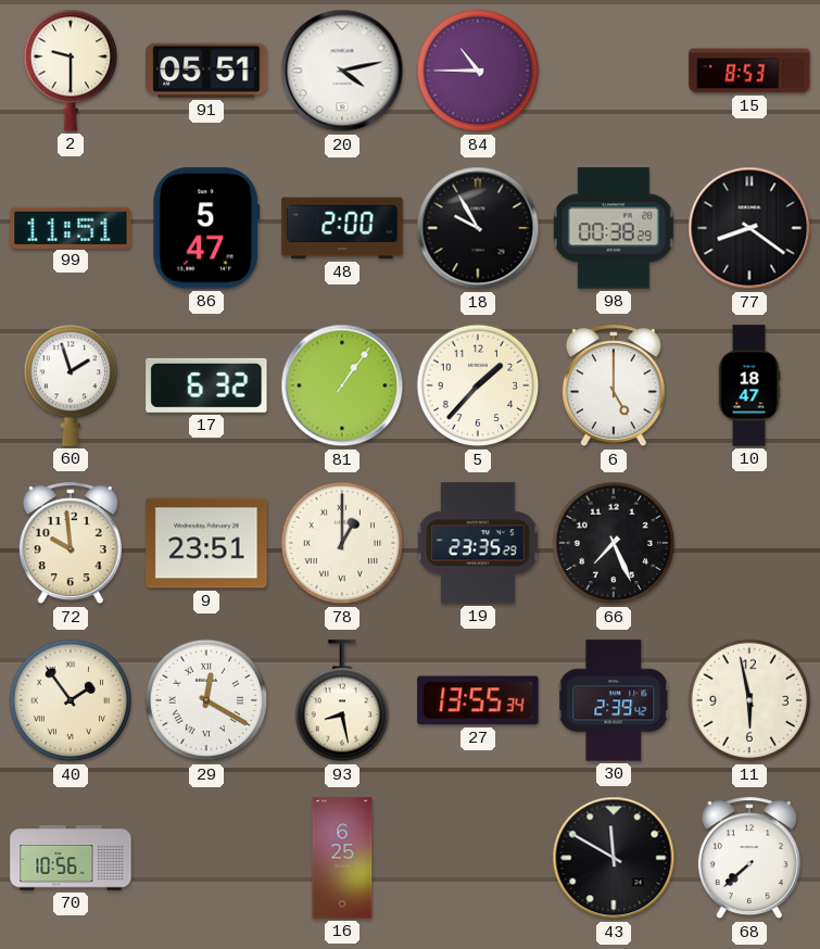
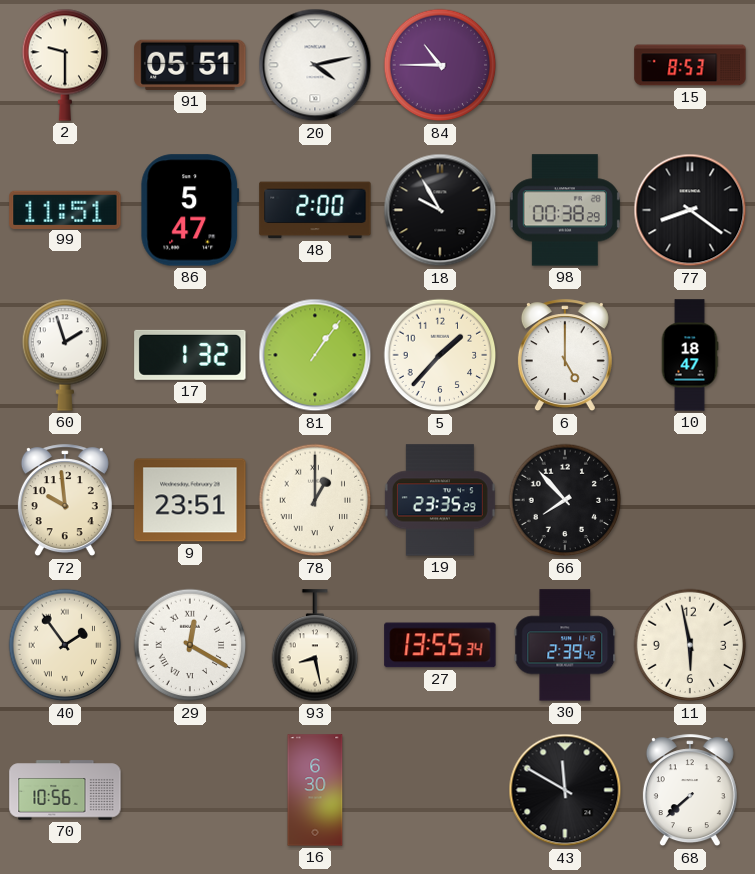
17: 6:32 -> 1:32
66: 7:26 -> 7:53
16: 6:25 -> 6:30
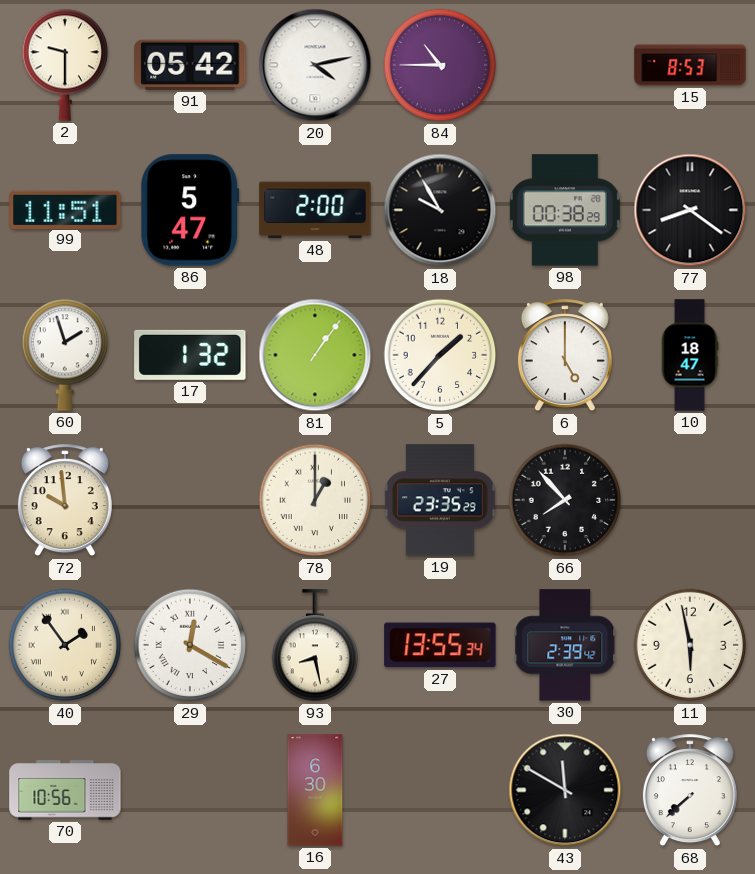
91: 05:51 -> 05:42
9: 23:51 -> none
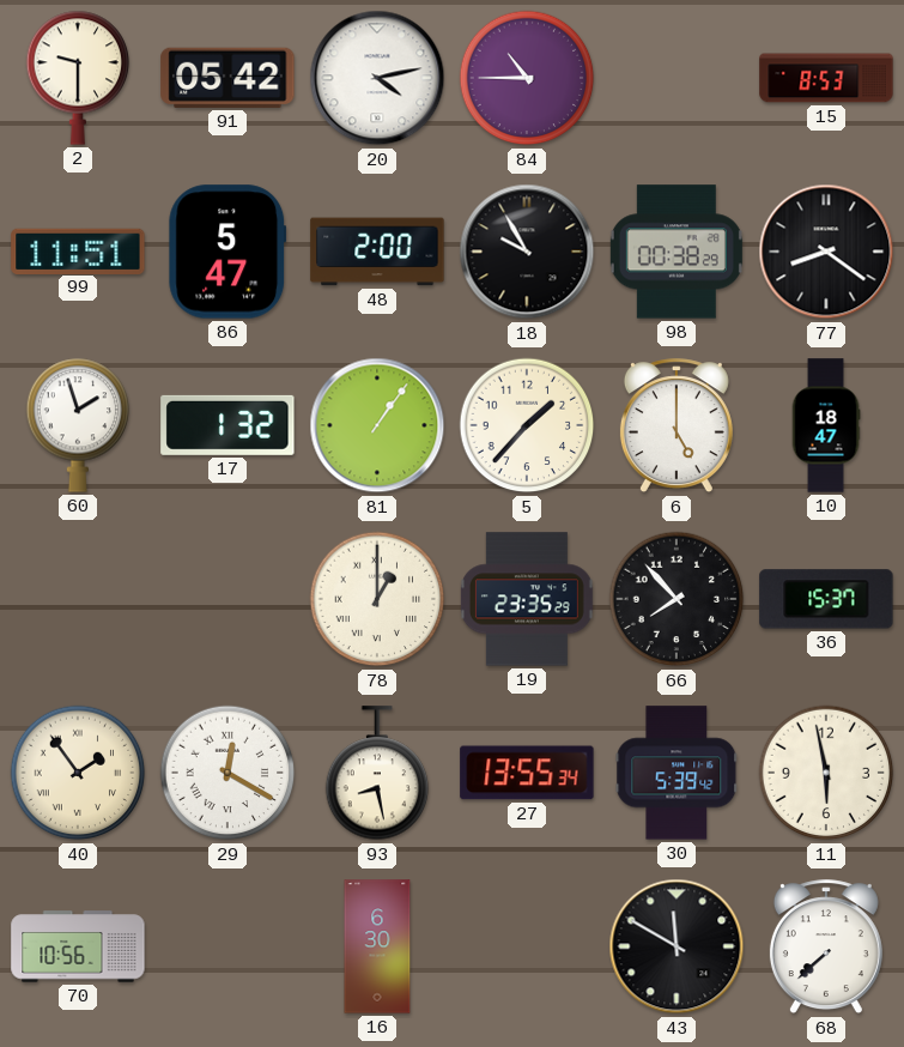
72: 9:59 -> none
36: none -> 15:37
30: 2:39 -> 5:39
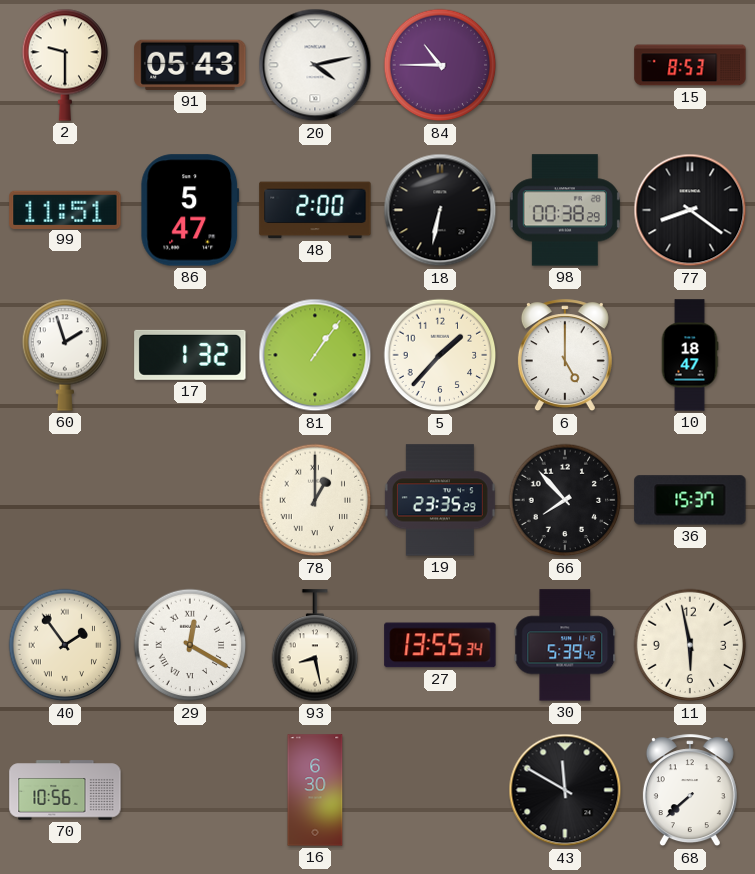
91: 05:42 -> 05:43
18: 9:55 -> 6:32
